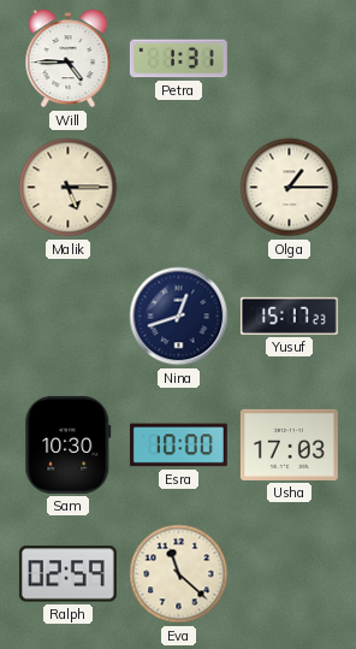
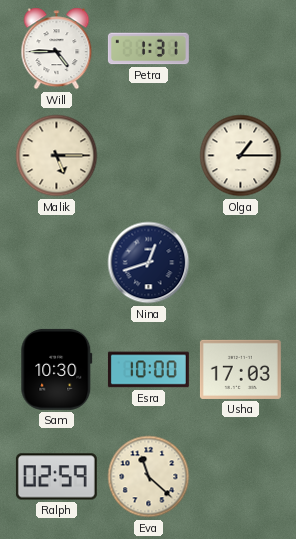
Yusuf: 15:17 -> none
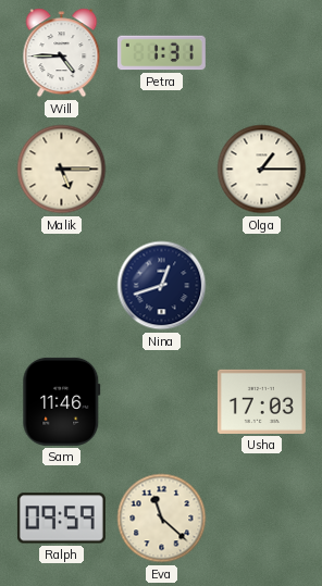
Sam: 10:30 -> 11:46
Esra: 10:00 -> none
Ralph: 02:59 -> 09:59
